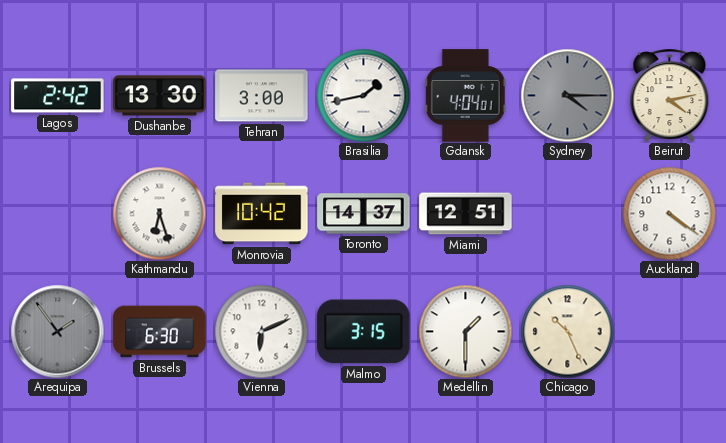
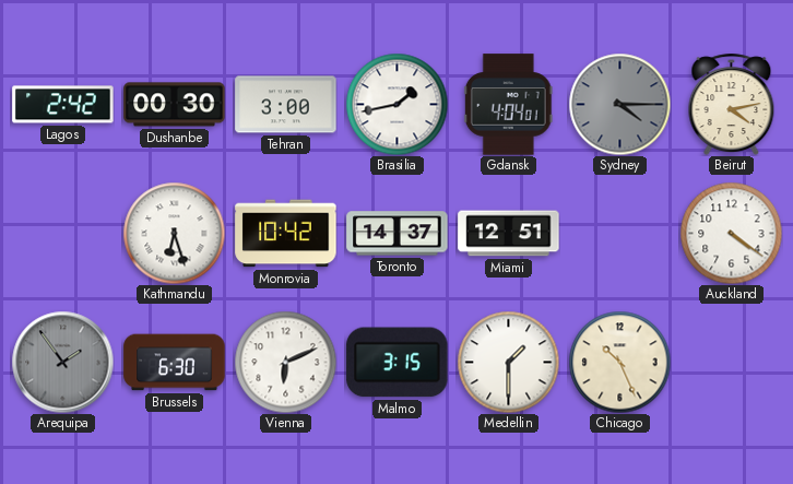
Dushanbe: 13:30 -> 00:30
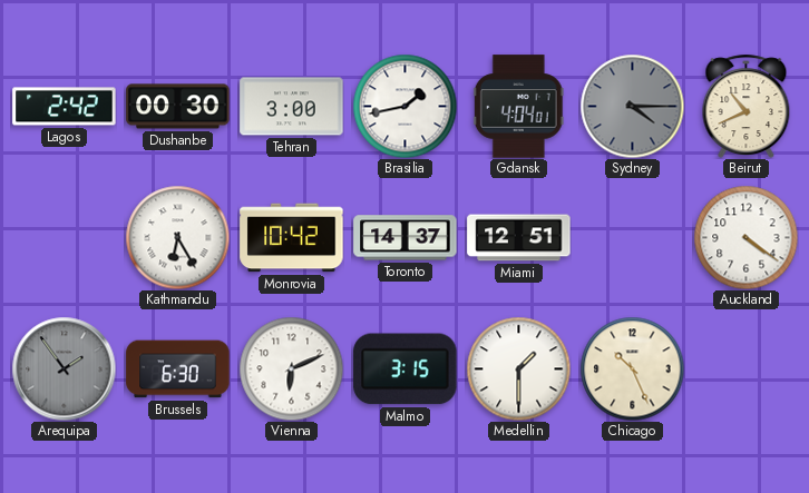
Beirut: 4:13 -> 10:41
Kathmandu: 6:27 -> 6:25
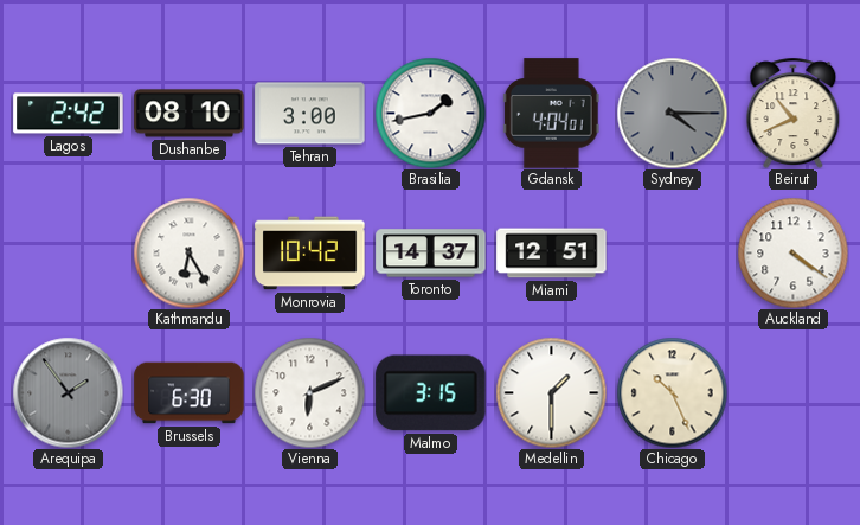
Dushanbe: 00:30 -> 08:10
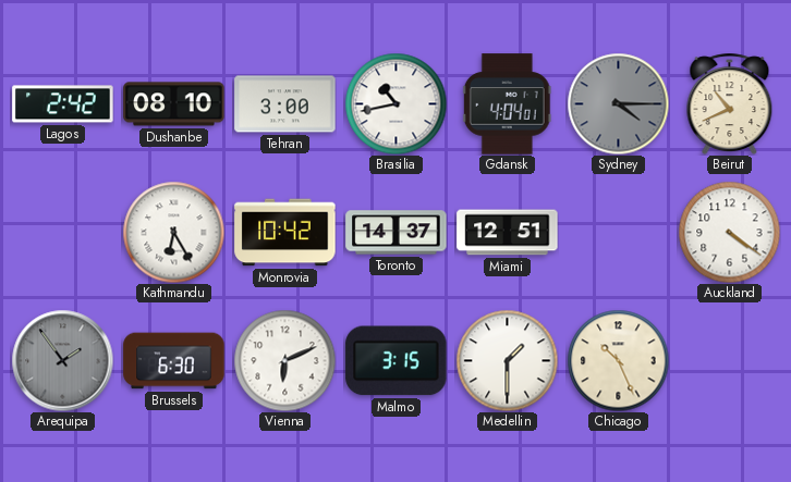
Brasilia: 1:43 -> 10:43
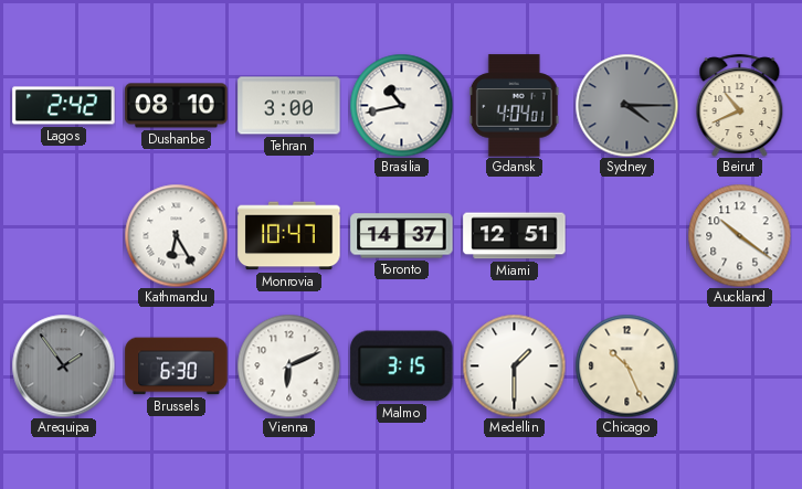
Monrovia: 10:42 -> 10:47
Auckland: 4:21 -> 10:21
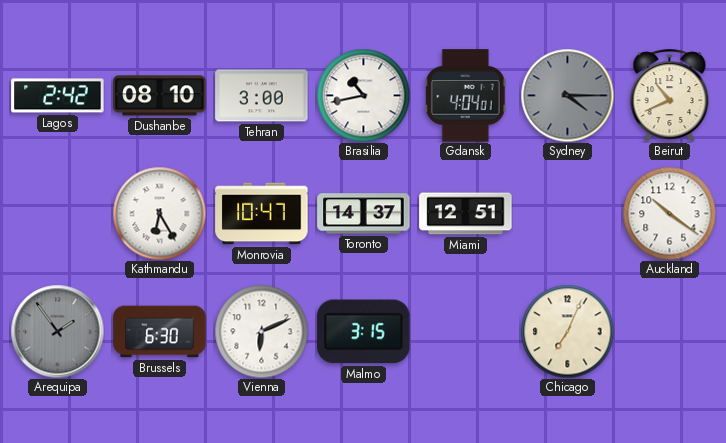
Medellin: 1:30 -> none
Chicago: 10:26 -> 7:04
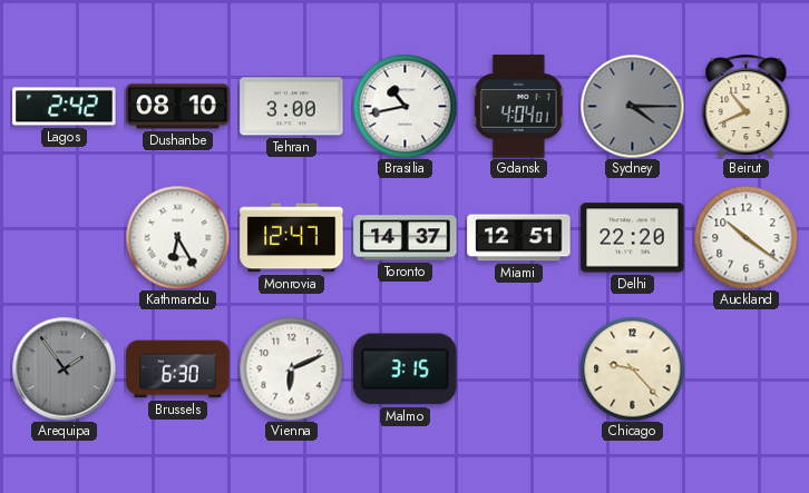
Monrovia: 10:47 -> 12:47
Delhi: none -> 22:20
Chicago: 7:04 -> 9:23
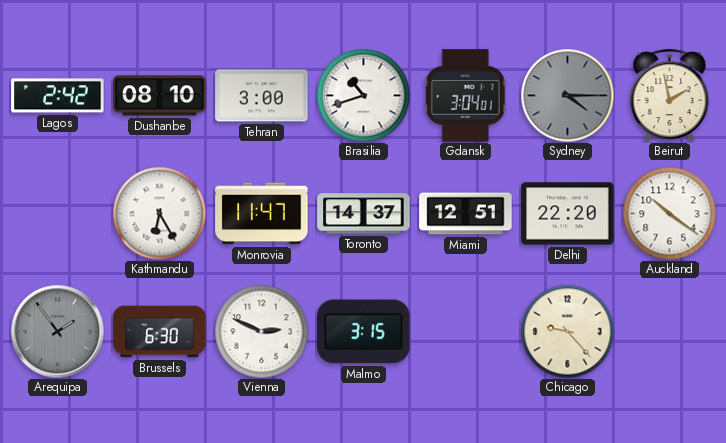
Brasilia: 10:43 -> 10:42
Gdansk: 4:04 -> 3:04
Beirut: 10:41 -> 1:58
Monrovia: 12:47 -> 11:47
Vienna: 6:11 -> 2:49
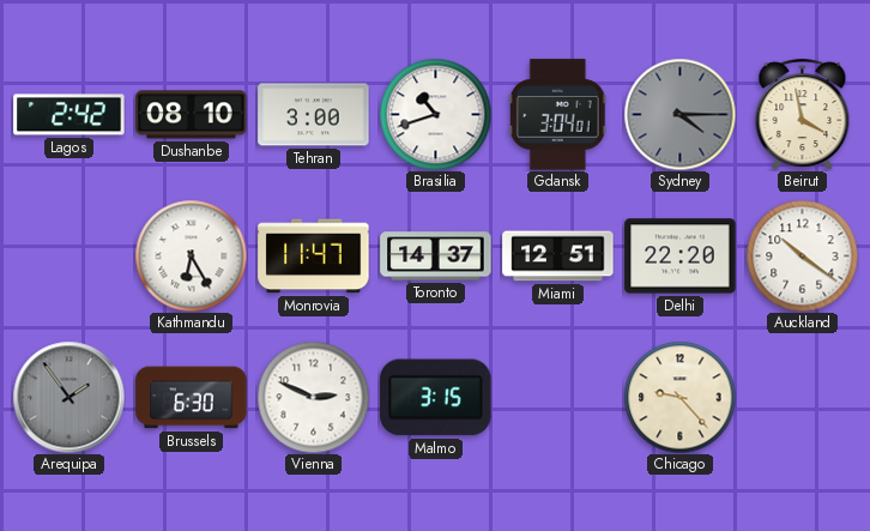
Beirut: 1:58 -> 3:58
